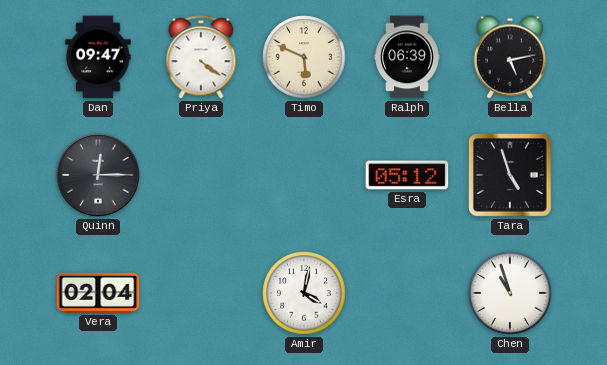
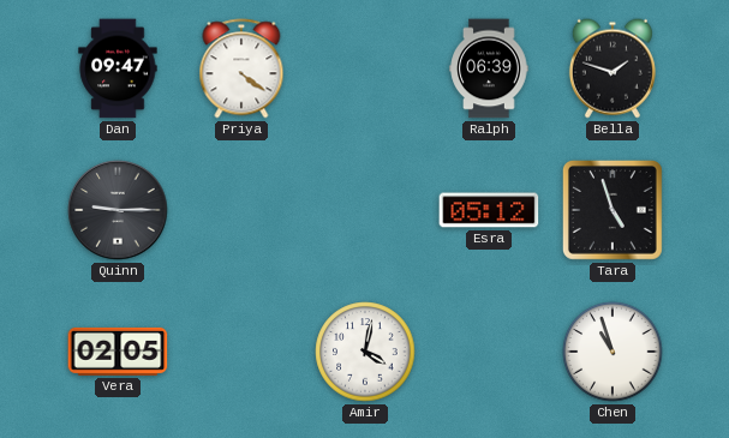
Timo: 5:49 -> none
Bella: 5:13 -> 1:48
Quinn: 12:15 -> 9:15
Vera: 02:04 -> 02:05
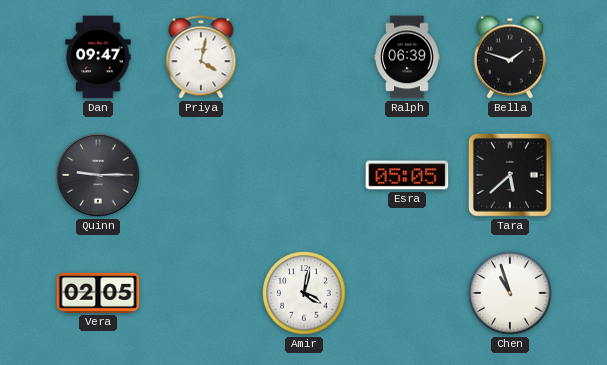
Priya: 4:21 -> 4:02
Esra: 05:12 -> 05:05
Tara: 4:57 -> 5:38
